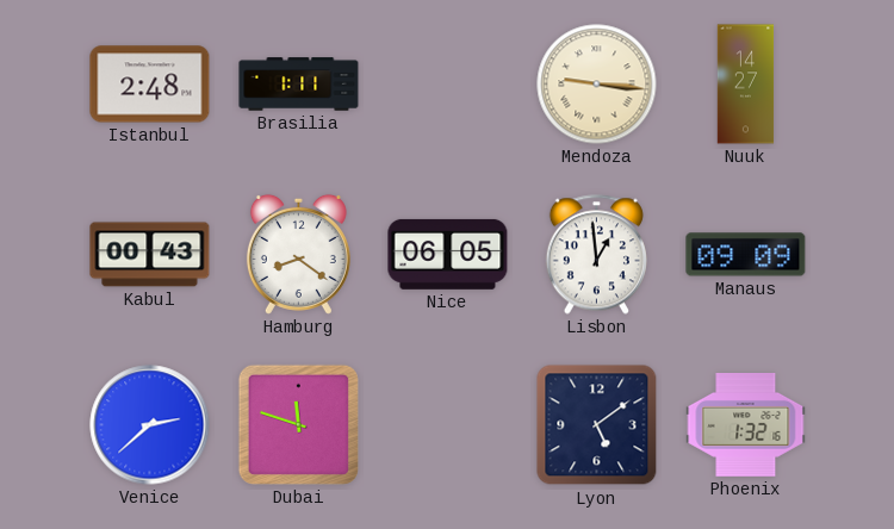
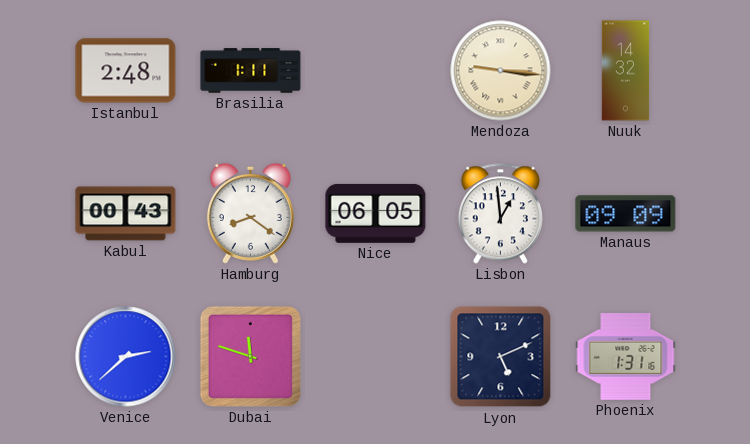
Nuuk: 14:27 -> 14:32
Lyon: 5:09 -> 5:11
Phoenix: 1:32 -> 1:31
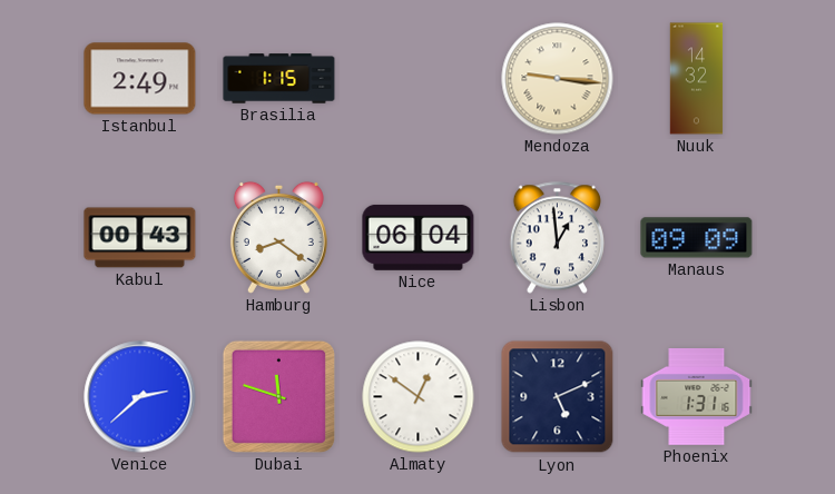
Istanbul: 2:48 -> 2:49
Brasilia: 1:11 -> 1:15
Nice: 06:05 -> 06:04
Almaty: none -> 12:51
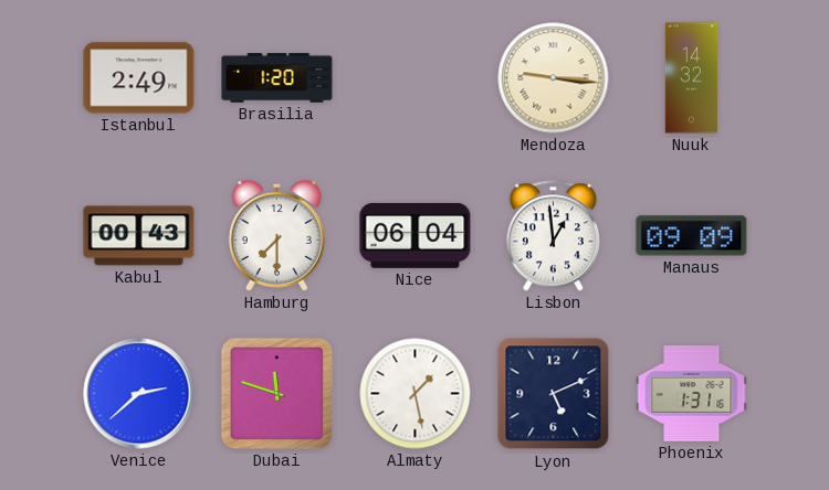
Brasilia: 1:15 -> 1:20
Hamburg: 8:21 -> 7:30
Almaty: 12:51 -> 1:28
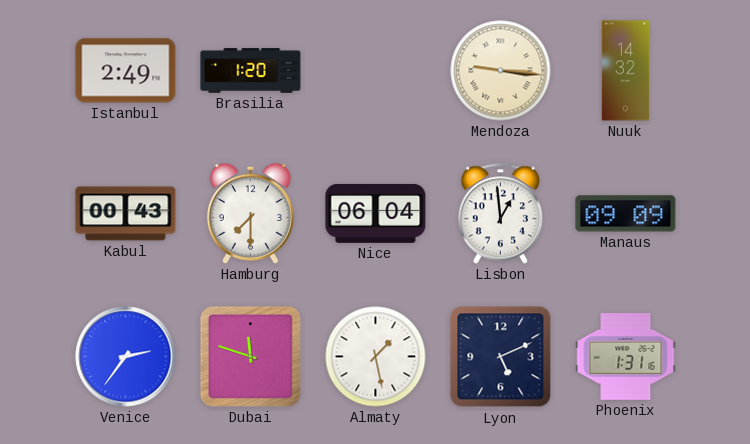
Venice: 2:38 -> 2:36
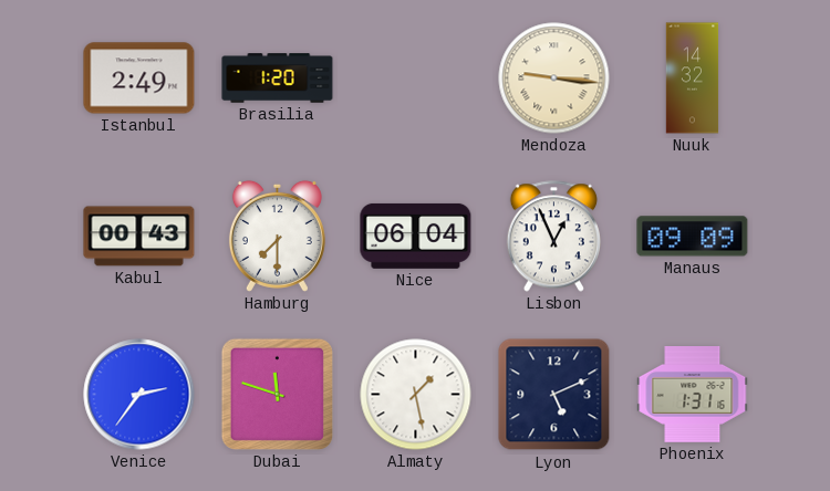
Lisbon: 12:59 -> 12:56
